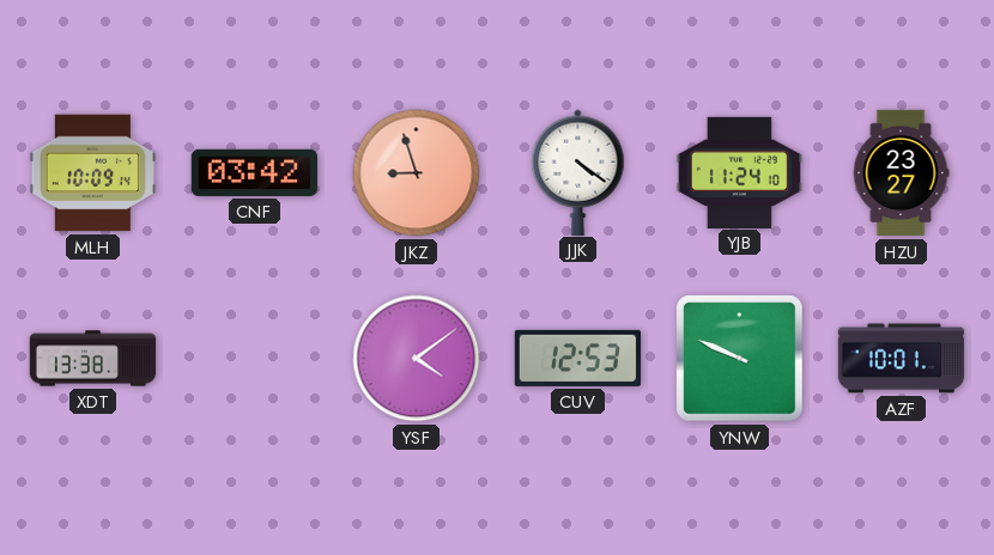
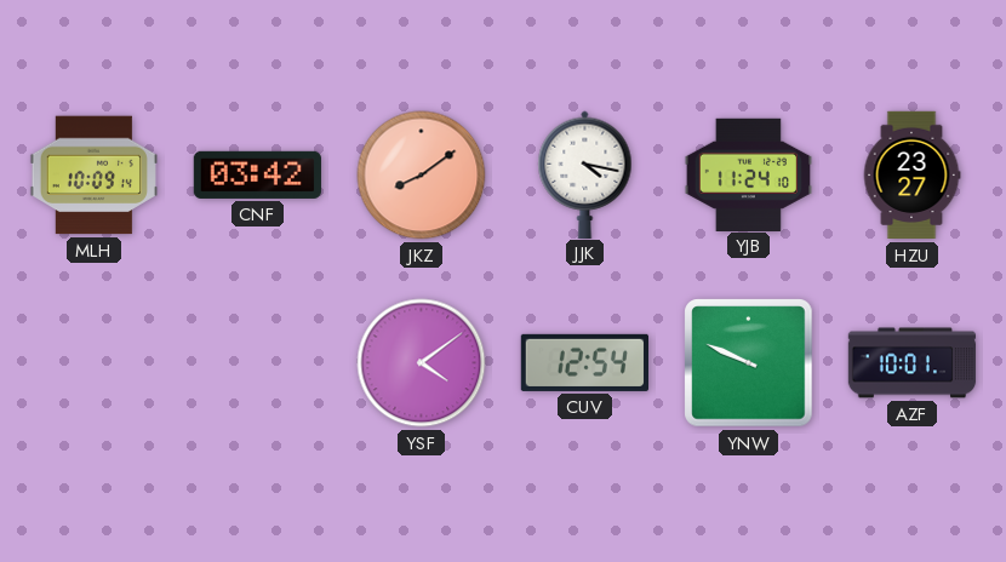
JKZ: 8:57 -> 8:09
JJK: 4:21 -> 4:17
XDT: 13:38 -> none
CUV: 12:53 -> 12:54
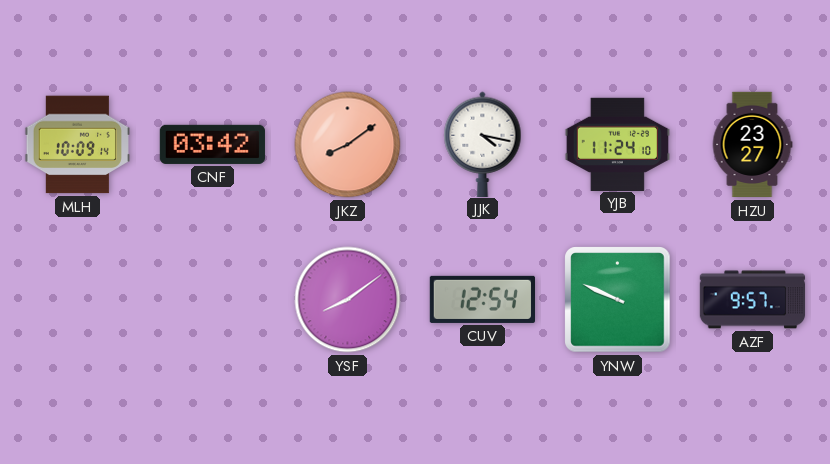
YSF: 4:09 -> 8:09
AZF: 10:01 -> 9:57
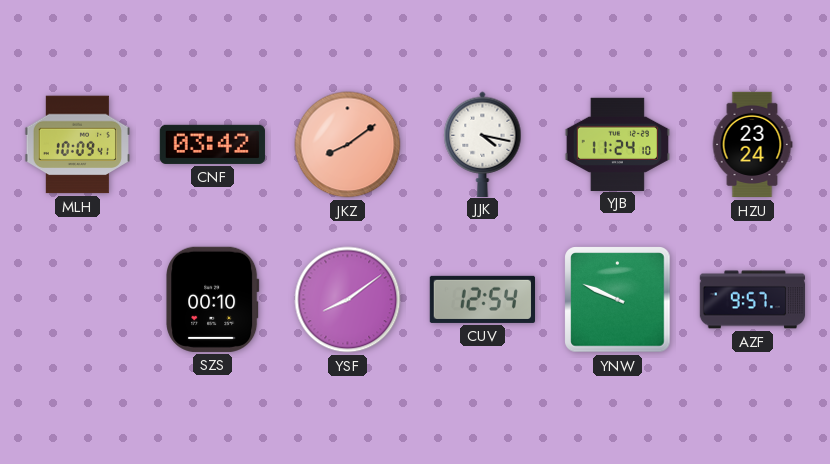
MLH: 10:09:14 -> 10:09:41
HZU: 23:27 -> 23:24
SZS: none -> 00:10
